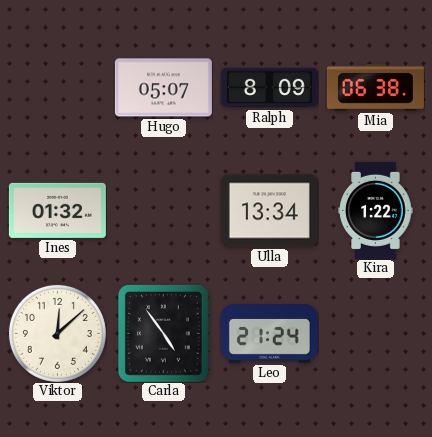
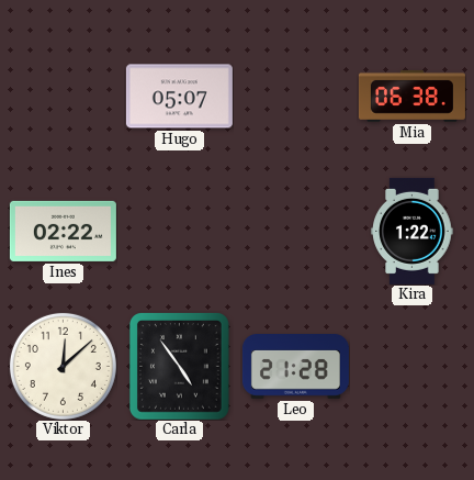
Ralph: 8:09 -> none
Ines: 01:32 -> 02:22
Ulla: 13:34 -> none
Leo: 21:24 -> 21:28
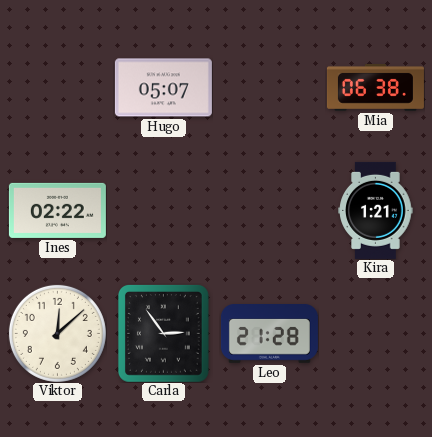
Kira: 1:22 -> 1:21
Carla: 4:54 -> 2:54
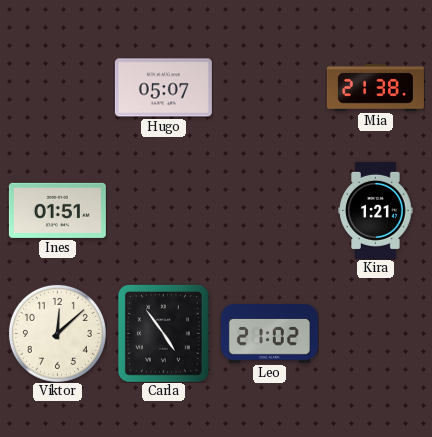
Mia: 06:38 -> 21:38
Ines: 02:22 -> 01:51
Carla: 2:54 -> 4:54
Leo: 21:28 -> 21:02
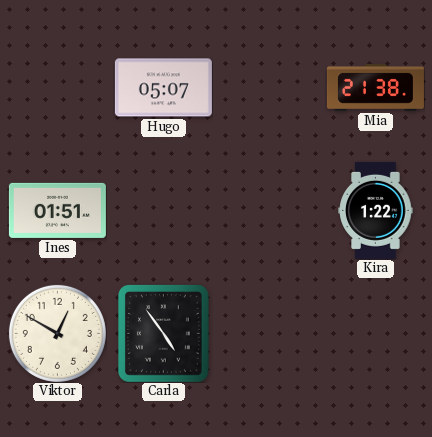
Kira: 1:21 -> 1:22
Viktor: 12:08 -> 12:50
Leo: 21:02 -> none
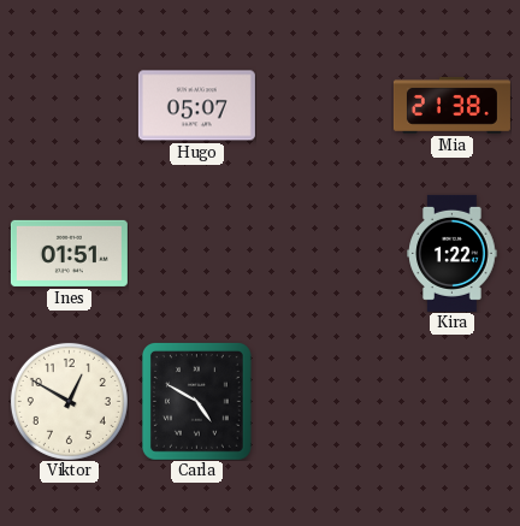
Carla: 4:54 -> 4:50
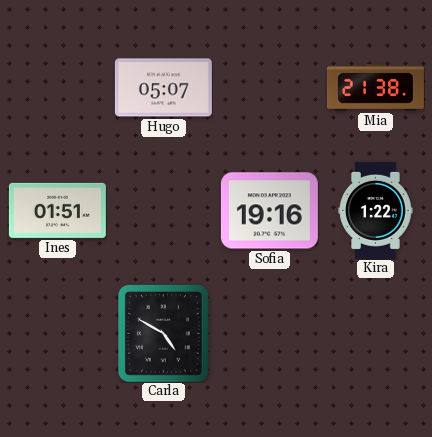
Sofia: none -> 19:16
Viktor: 12:50 -> none
